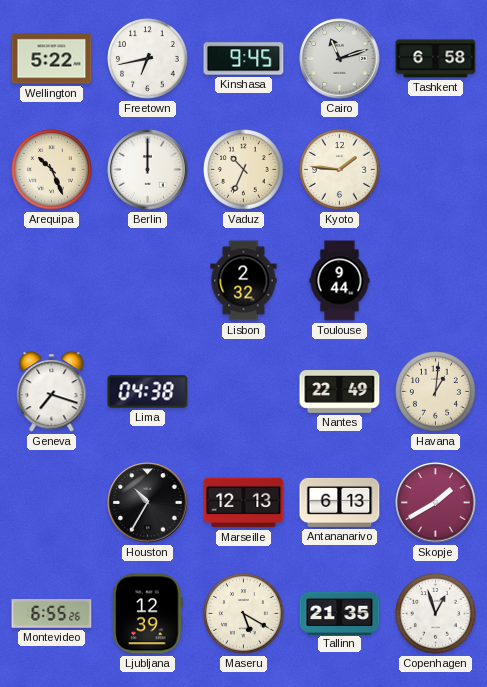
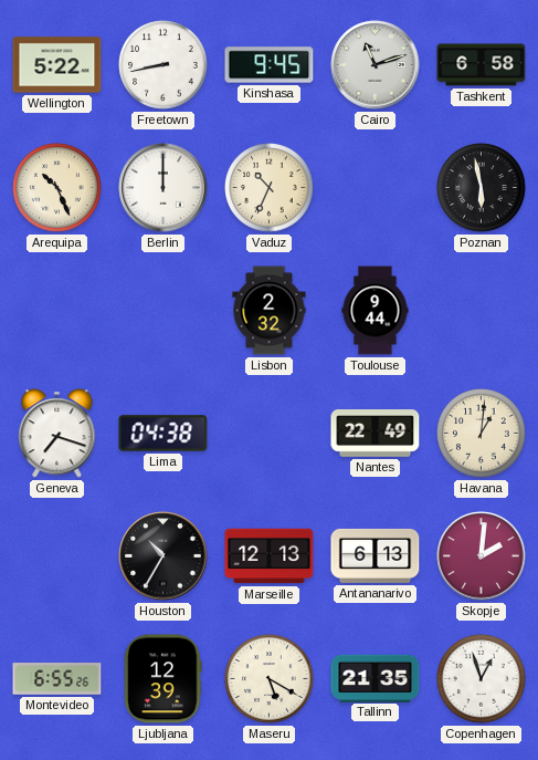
Freetown: 6:43 -> 8:43
Kyoto: 1:46 -> none
Poznan: none -> 5:58
Skopje: 1:40 -> 2:01
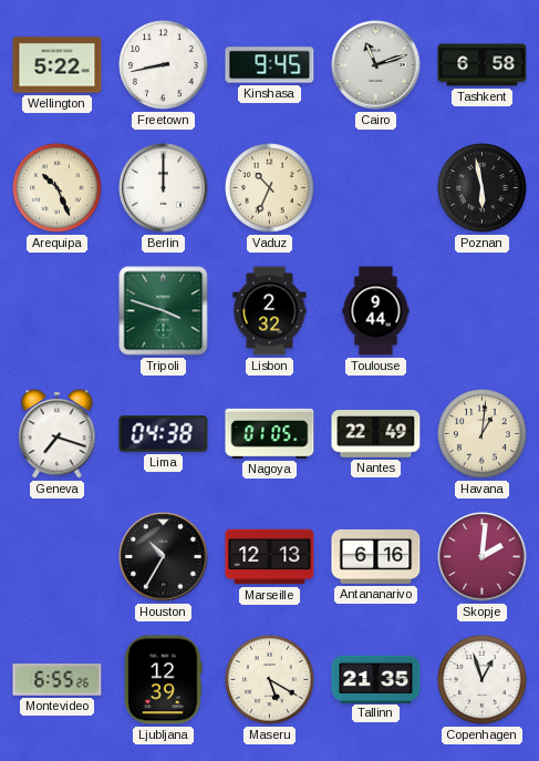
Tripoli: none -> 3:48
Nagoya: none -> 01:05
Antananarivo: 6:13 -> 6:16
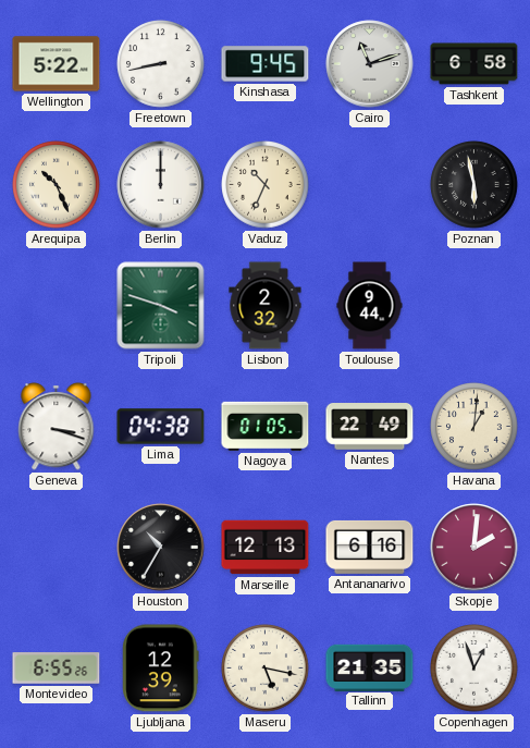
Geneva: 7:18 -> 3:18
Maseru: 5:20 -> 5:17
